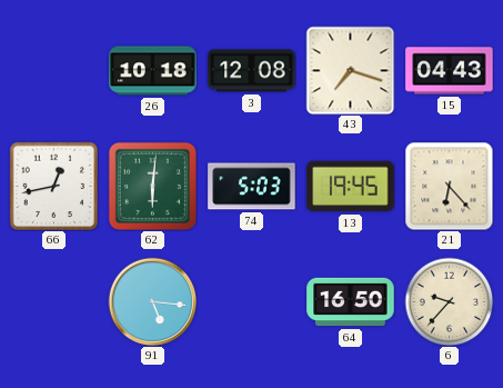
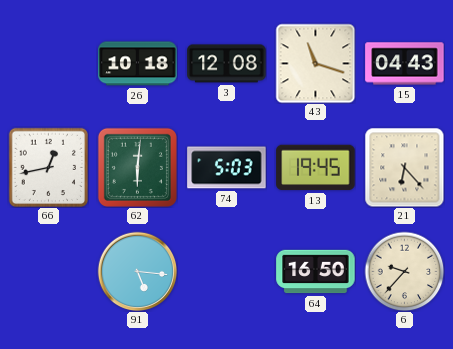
43: 7:18 -> 11:18
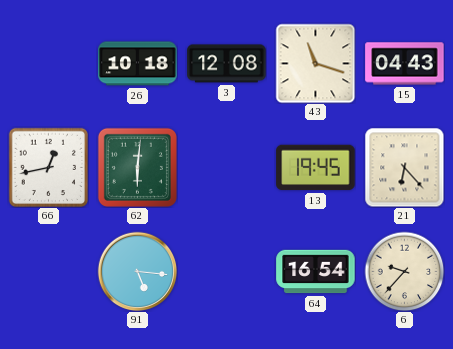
74: 5:03 -> none
64: 16:50 -> 16:54
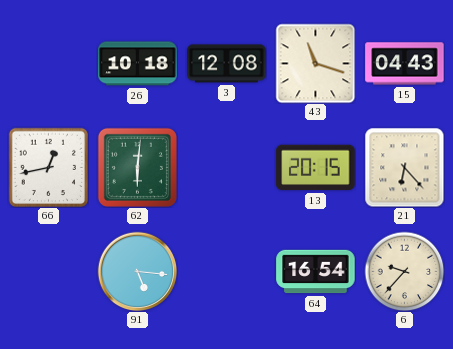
13: 19:45 -> 20:15
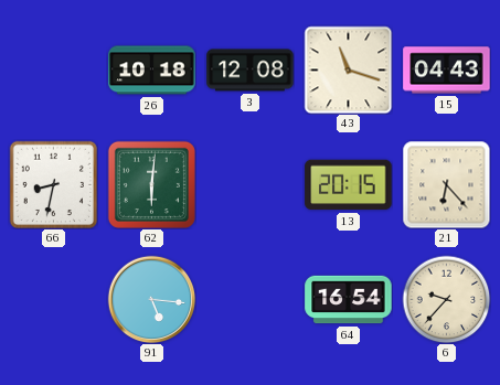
66: 12:43 -> 8:32
